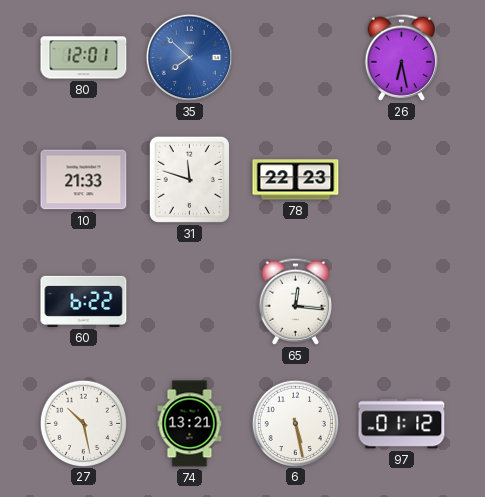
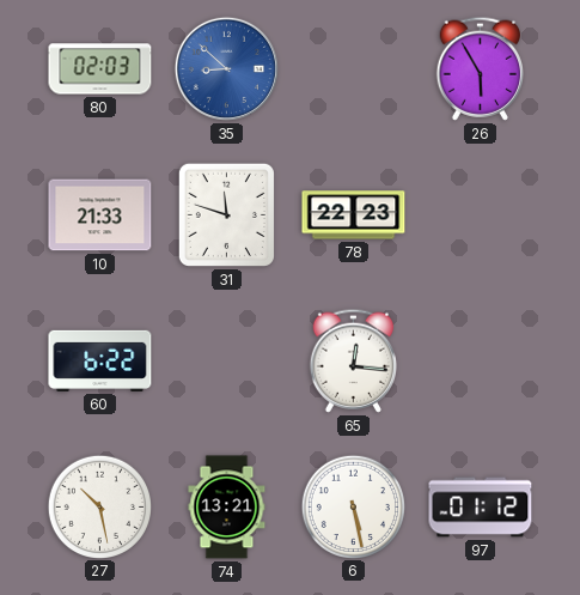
80: 12:01 -> 02:03
35: 7:52 -> 8:52
26: 6:28 -> 5:55
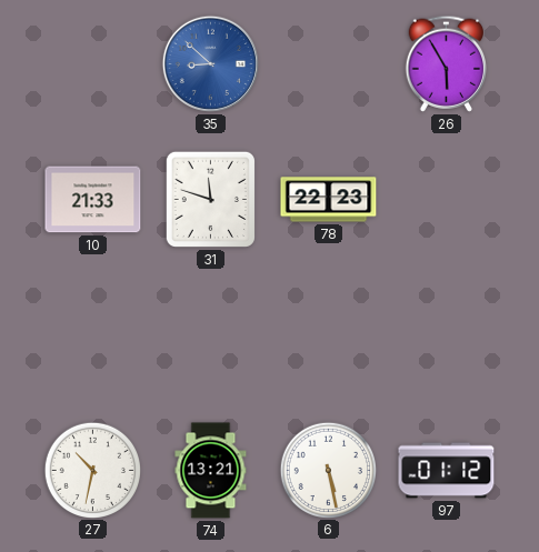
80: 02:03 -> none
60: 6:22 -> none
65: 12:16 -> none
27: 10:28 -> 10:32
